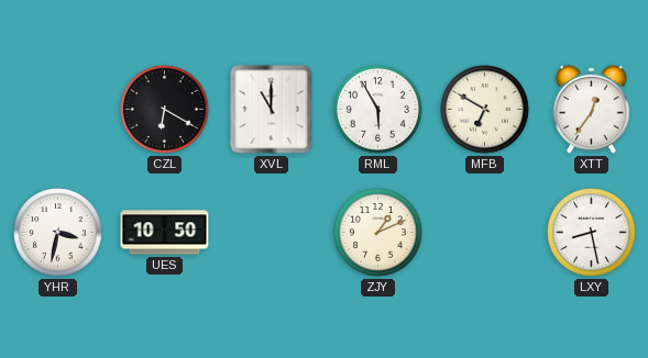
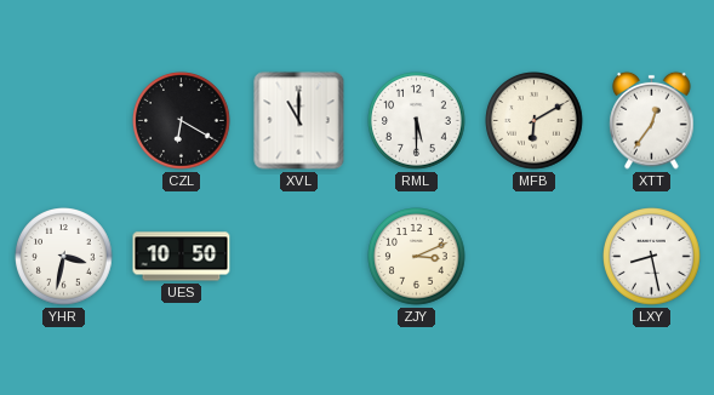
RML: 5:55 -> 5:30
MFB: 6:50 -> 6:10
ZJY: 1:11 -> 3:11
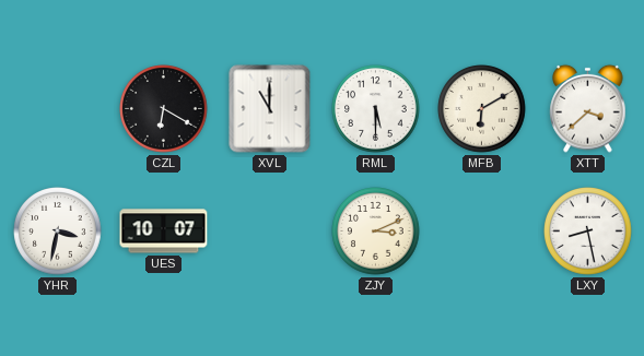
XTT: 12:36 -> 3:38
UES: 10:50 -> 10:07
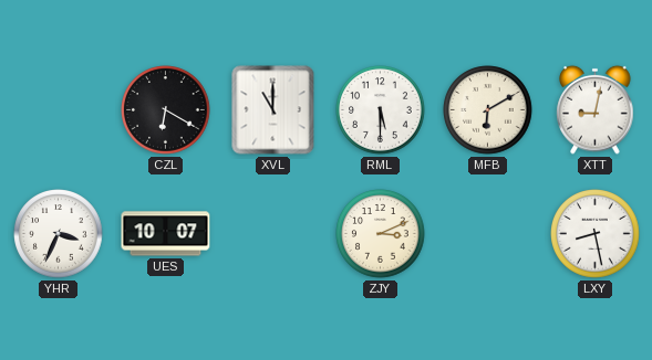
XTT: 3:38 -> 9:02
YHR: 3:32 -> 3:34
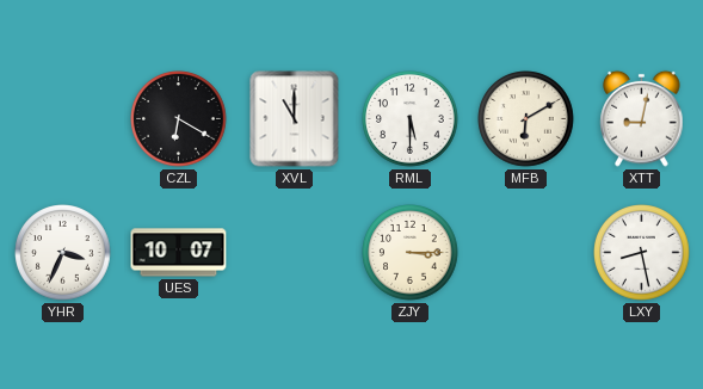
ZJY: 3:11 -> 3:15
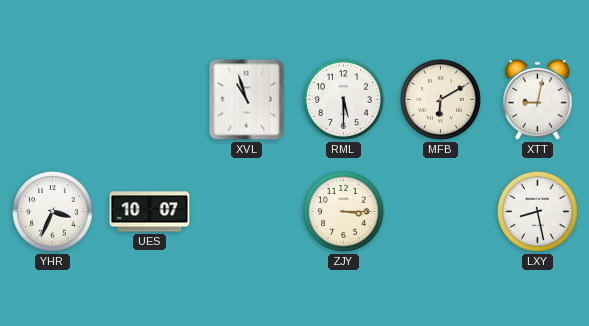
CZL: 6:20 -> none
XVL: 11:00 -> 10:57
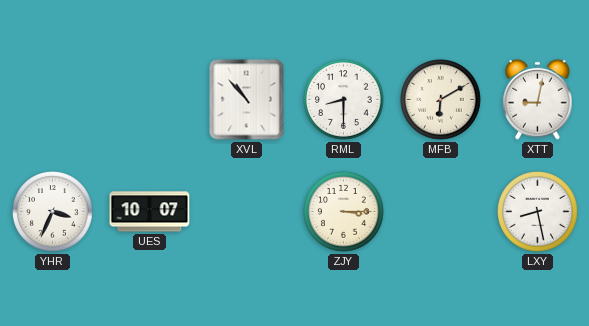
XVL: 10:57 -> 10:53
RML: 5:30 -> 8:30
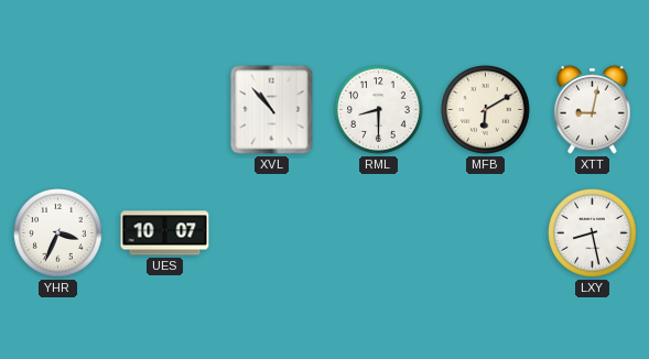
ZJY: 3:15 -> none
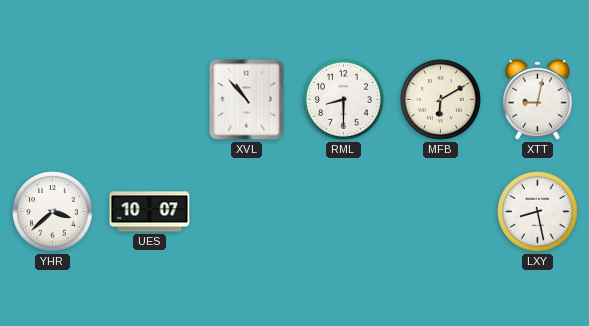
YHR: 3:34 -> 3:38
